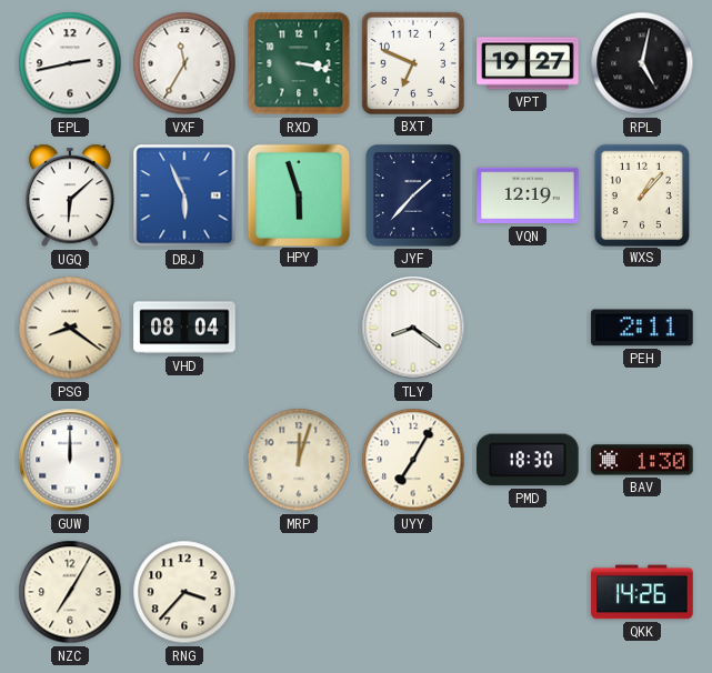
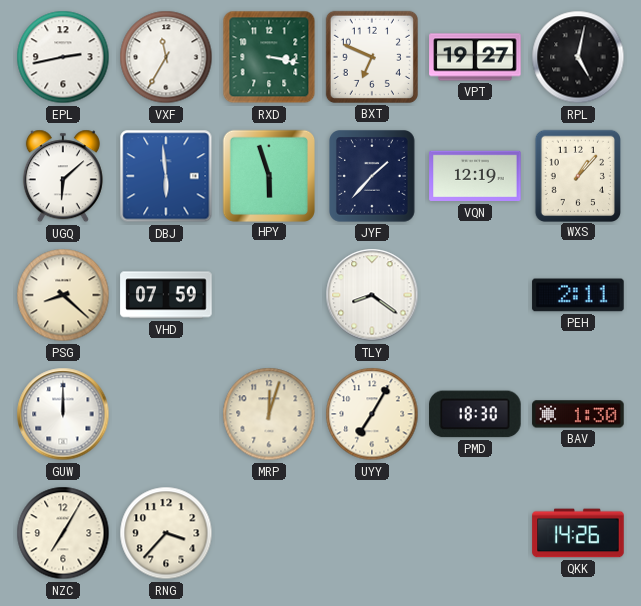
DBJ: 5:56 -> 5:59
PSG: 8:21 -> 8:22
VHD: 08:04 -> 07:59
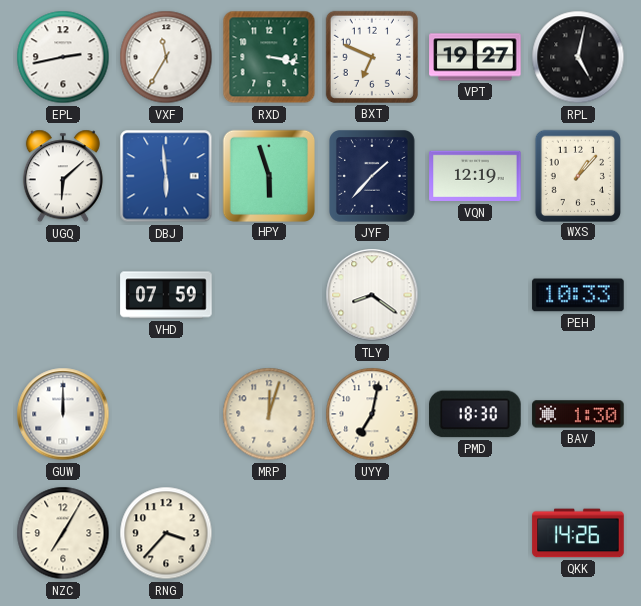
PSG: 8:22 -> none
PEH: 2:11 -> 10:33
UYY: 7:05 -> 7:02
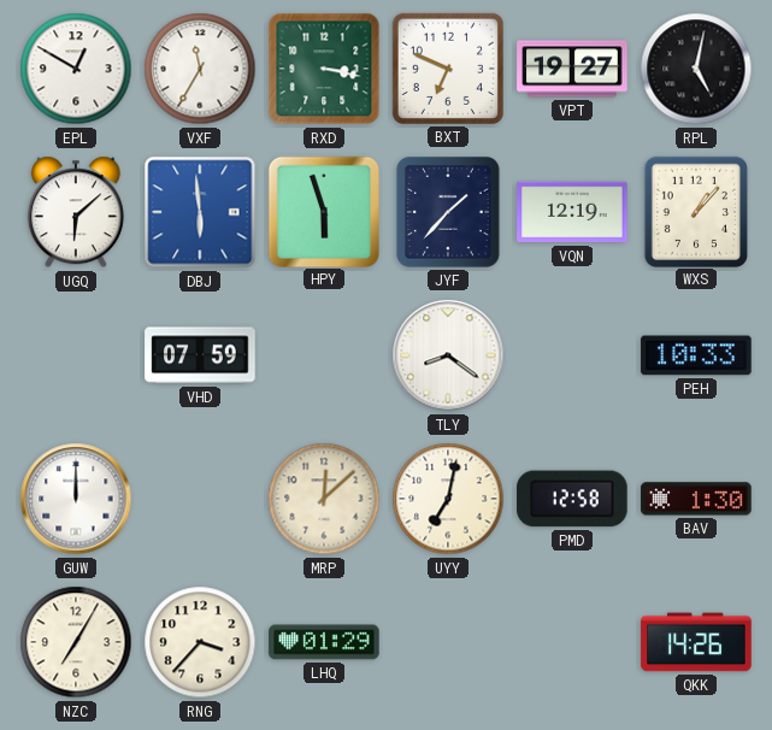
EPL: 2:43 -> 12:50
MRP: 12:03 -> 12:08
PMD: 18:30 -> 12:58
LHQ: none -> 01:29
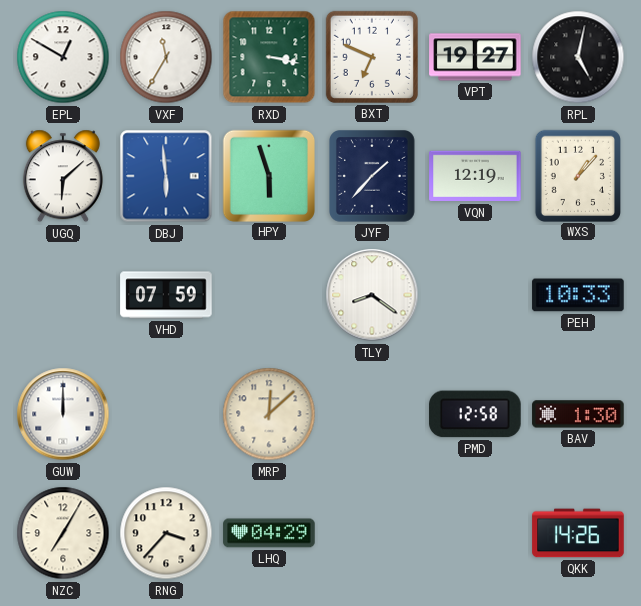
UYY: 7:02 -> none
LHQ: 01:29 -> 04:29
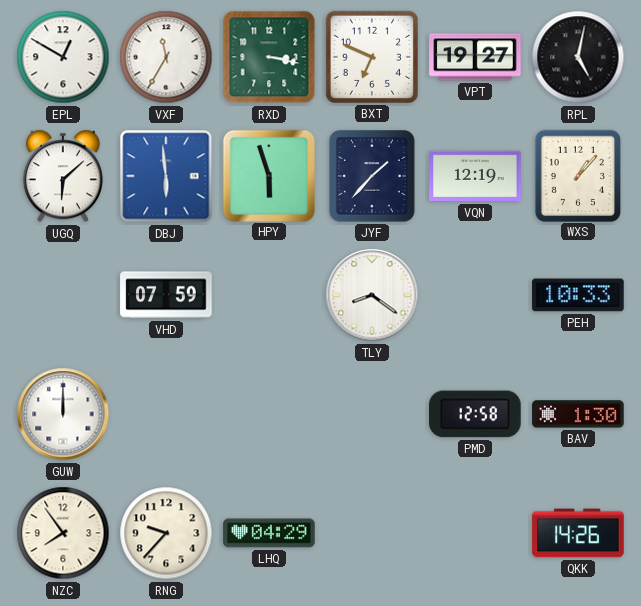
MRP: 12:08 -> none
NZC: 7:05 -> 7:54
RNG: 3:37 -> 9:37
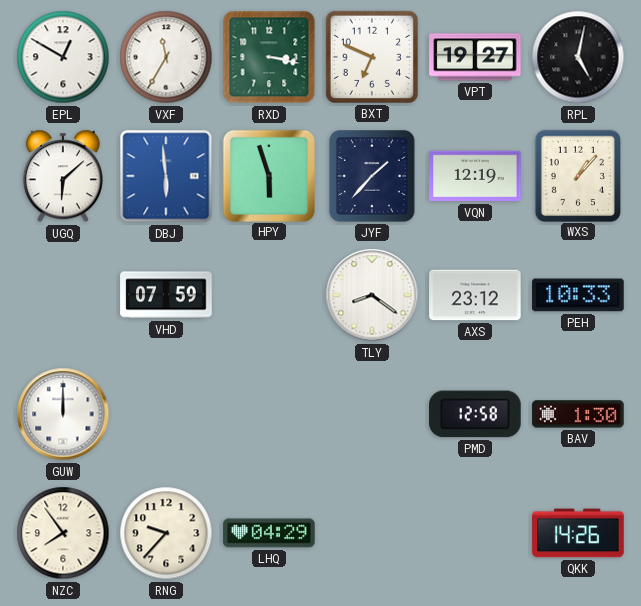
AXS: none -> 23:12
